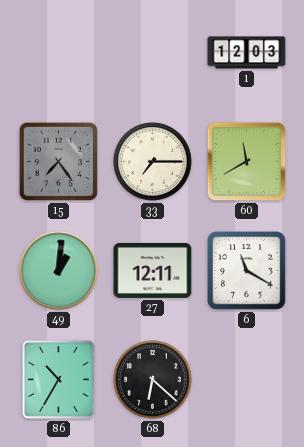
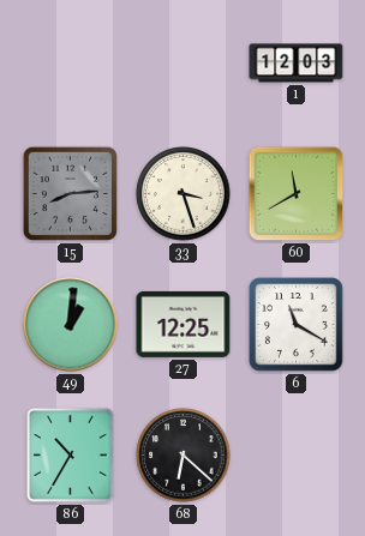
15: 7:24 -> 8:14
33: 7:15 -> 3:27
27: 12:11 -> 12:25
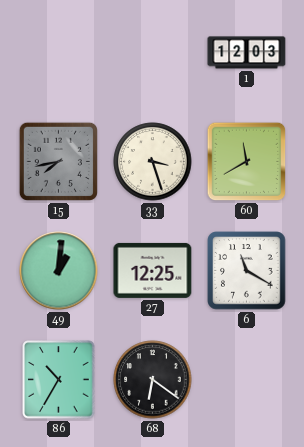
15: 8:14 -> 7:43
68: 6:22 -> 6:21
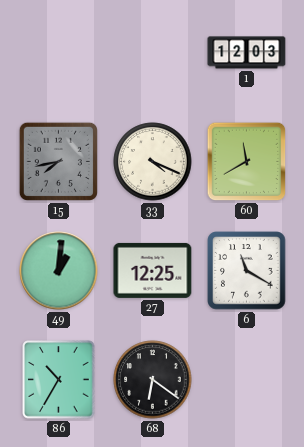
33: 3:27 -> 4:19
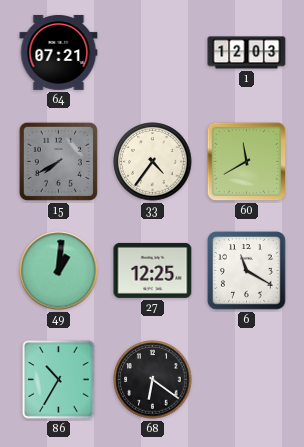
64: none -> 07:21
15: 7:43 -> 7:40
33: 4:19 -> 4:36
